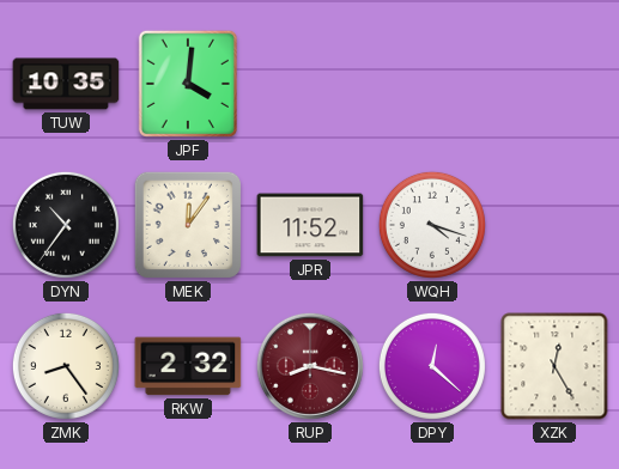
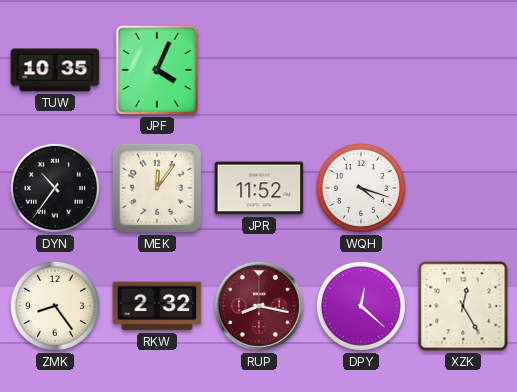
JPF: 4:01 -> 4:04
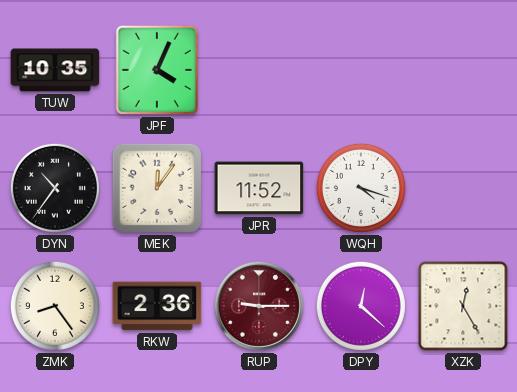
RKW: 2:32 -> 2:36
RUP: 8:17 -> 9:15
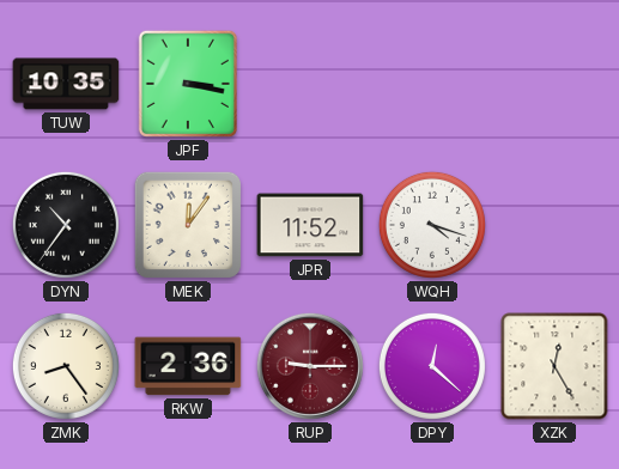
JPF: 4:04 -> 3:17
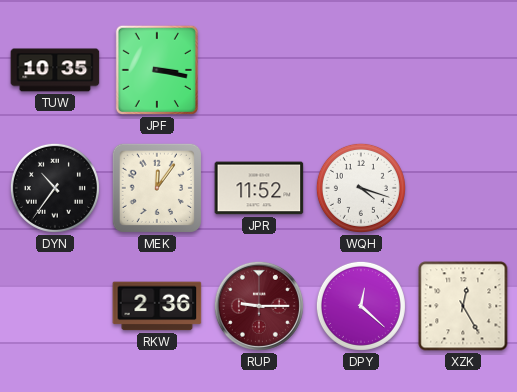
ZMK: 8:24 -> none
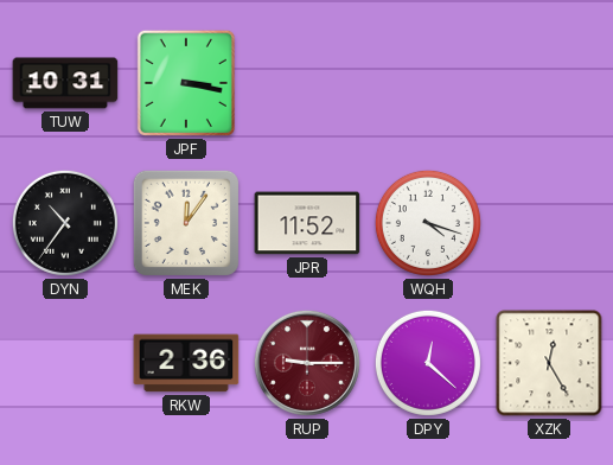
TUW: 10:35 -> 10:31
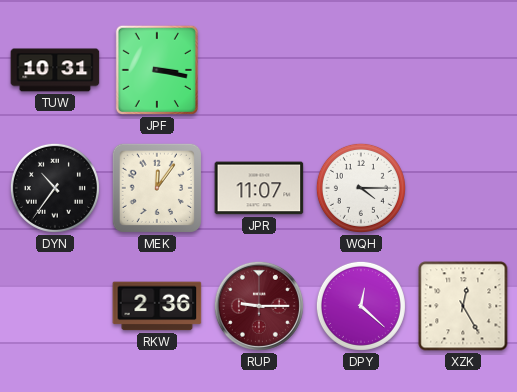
JPR: 11:52 -> 11:07
WQH: 4:18 -> 4:15
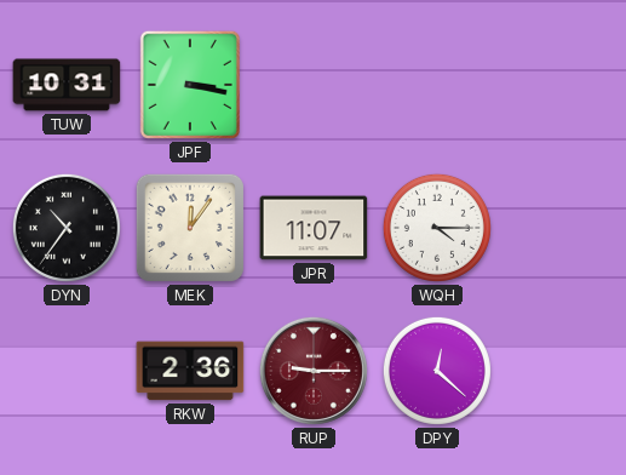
XZK: 12:25 -> none
